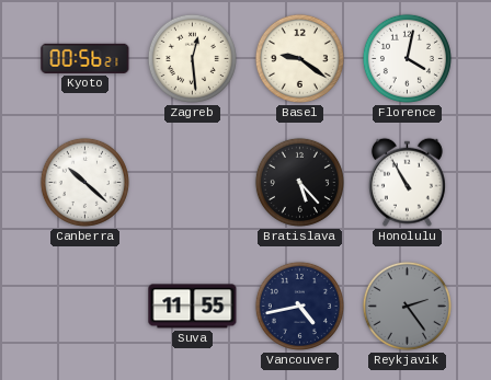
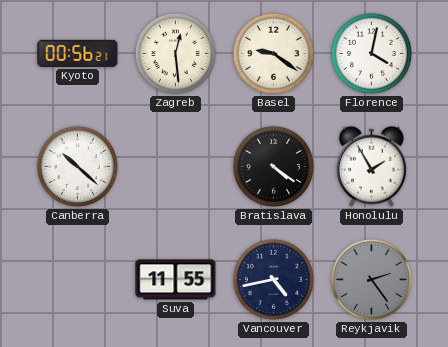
Bratislava: 5:23 -> 4:21
Honolulu: 10:55 -> 1:55
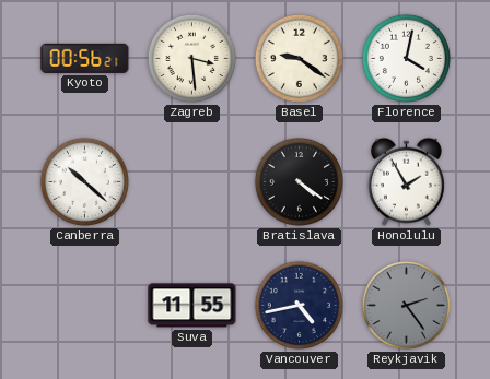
Zagreb: 12:29 -> 3:29
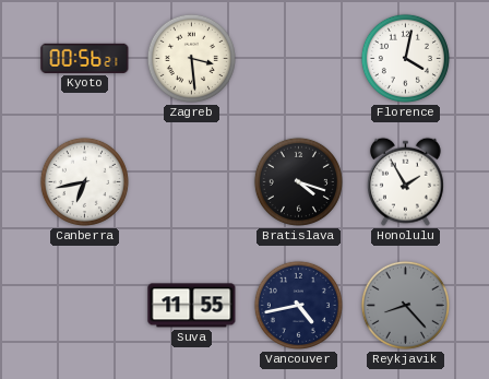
Basel: 9:21 -> none
Canberra: 10:22 -> 6:43
Bratislava: 4:21 -> 4:18
Reykjavik: 2:24 -> 8:23
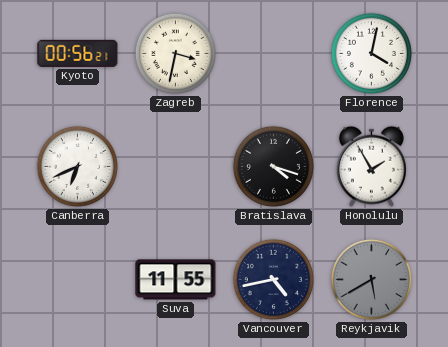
Zagreb: 3:29 -> 3:32
Canberra: 6:43 -> 6:41
Reykjavik: 8:23 -> 5:40
